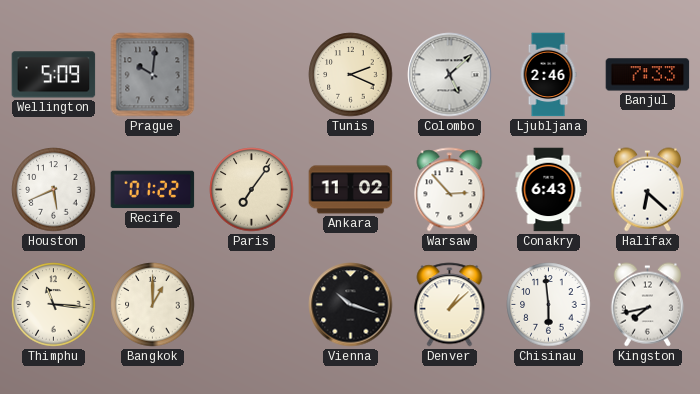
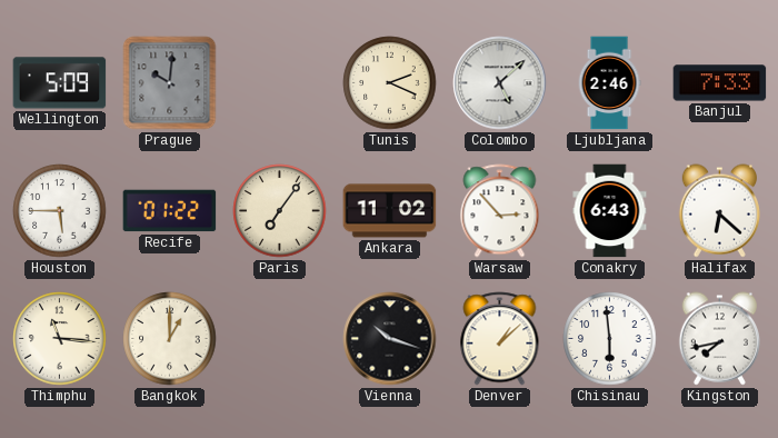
Houston: 5:41 -> 5:45
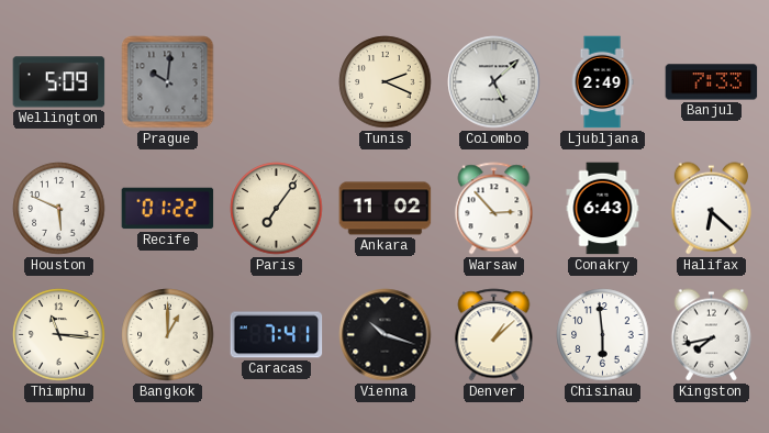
Ljubljana: 2:46 -> 2:49
Houston: 5:45 -> 5:49
Caracas: none -> 7:41
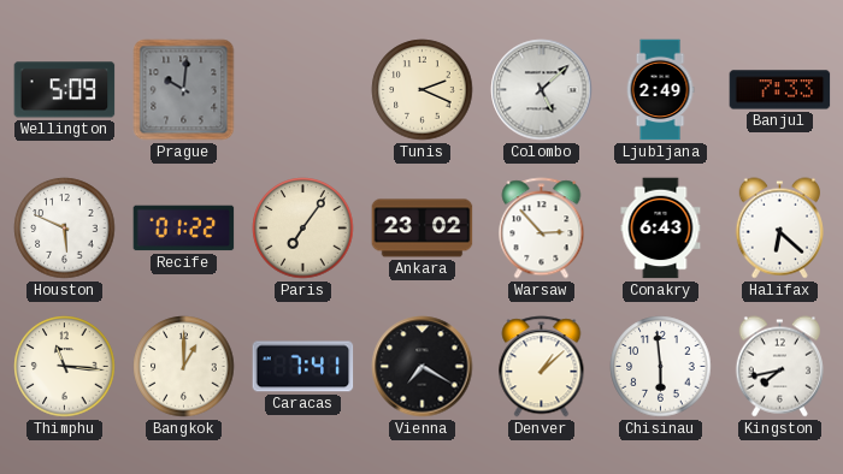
Ankara: 11:02 -> 23:02
Vienna: 10:18 -> 7:20
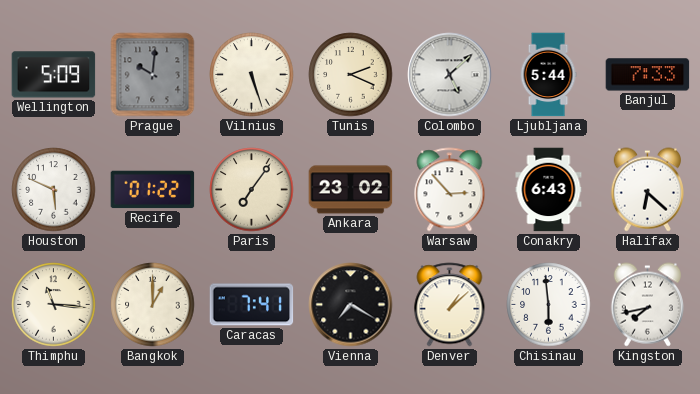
Vilnius: none -> 5:27
Ljubljana: 2:49 -> 5:44
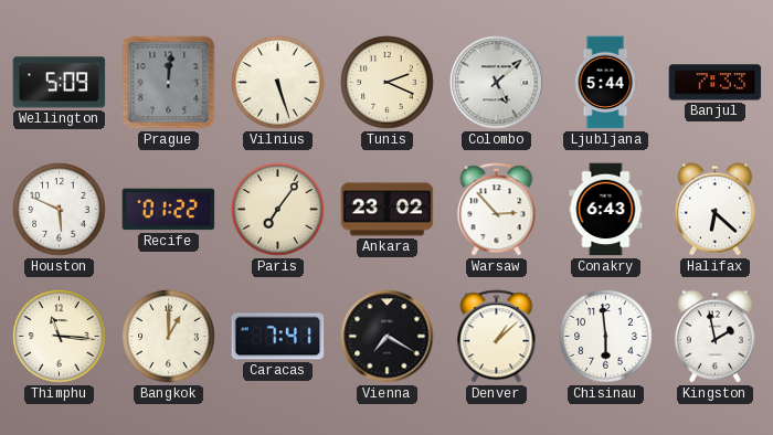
Prague: 10:01 -> 12:01
Kingston: 7:43 -> 1:58
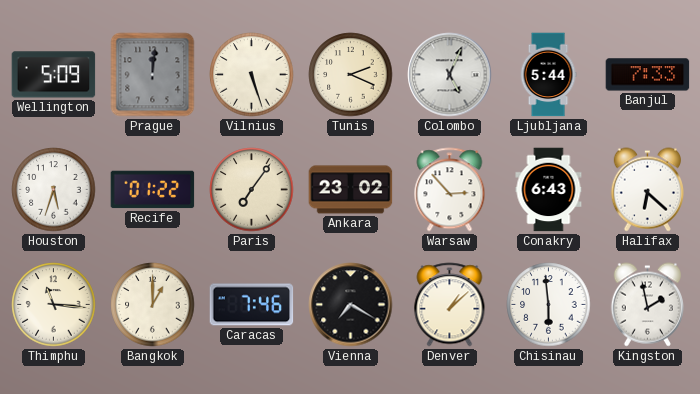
Colombo: 5:08 -> 5:04
Houston: 5:49 -> 5:33
Caracas: 7:41 -> 7:46
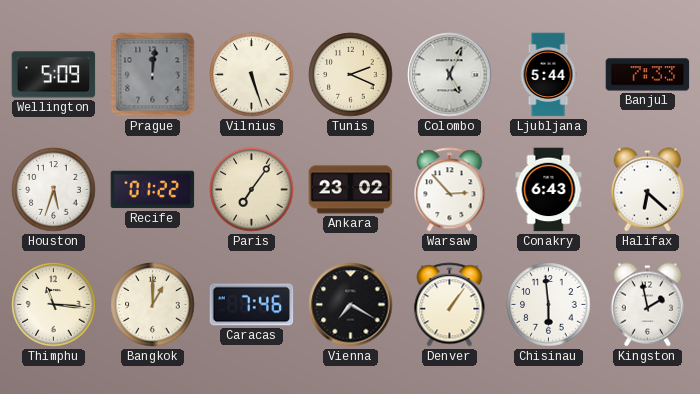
Denver: 1:08 -> 1:06
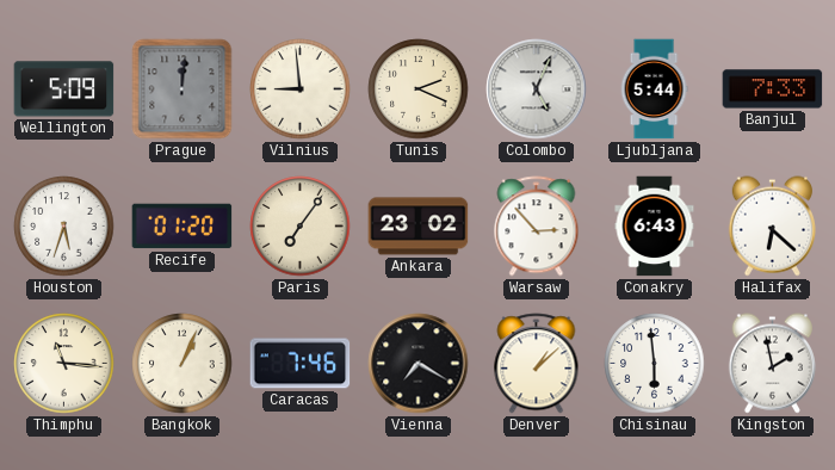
Vilnius: 5:27 -> 8:59
Recife: 01:22 -> 01:20
Bangkok: 1:00 -> 1:04
Denver: 1:06 -> 1:08
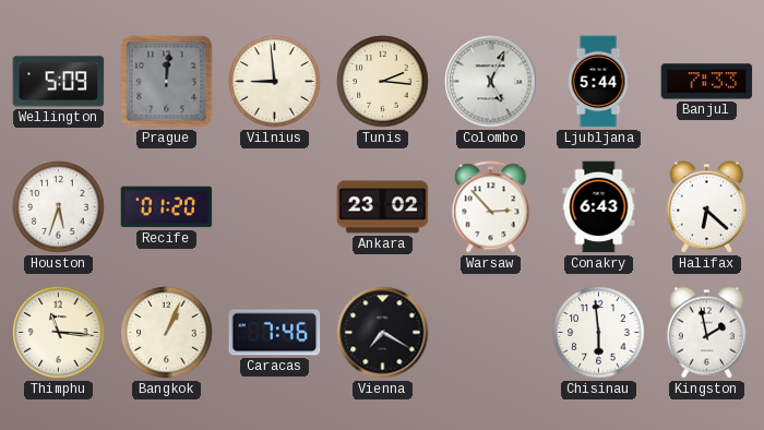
Tunis: 2:19 -> 2:16
Paris: 7:06 -> none
Denver: 1:08 -> none
